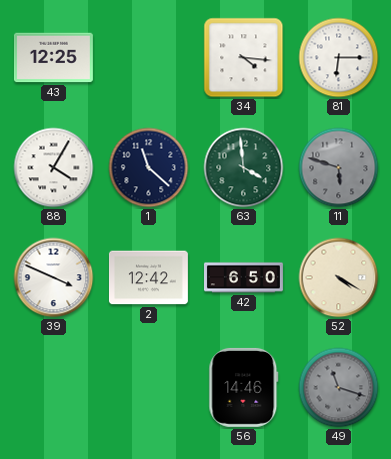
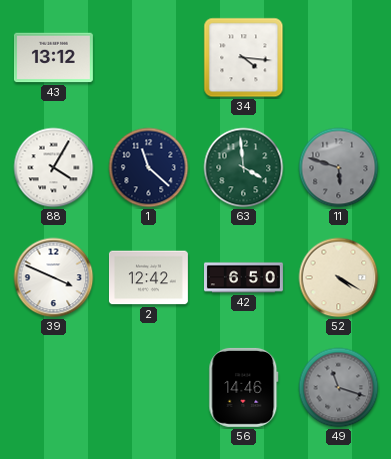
43: 12:25 -> 13:12
81: 6:15 -> none
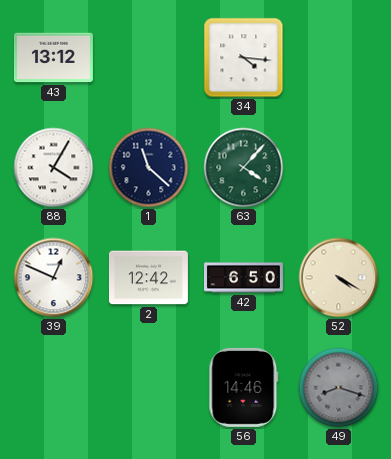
63: 3:59 -> 4:07
11: 5:48 -> none
39: 3:49 -> 12:49
49: 11:18 -> 8:18
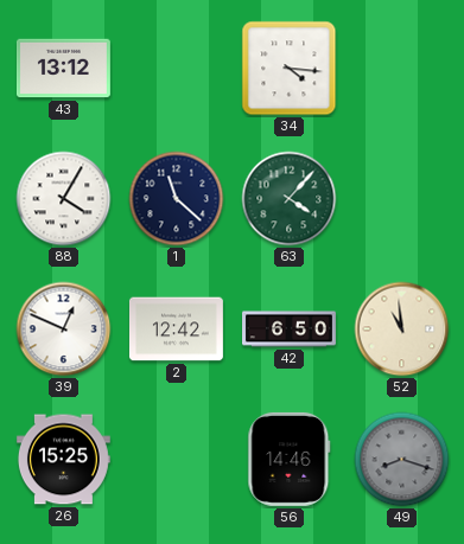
52: 4:20 -> 10:59
26: none -> 15:25
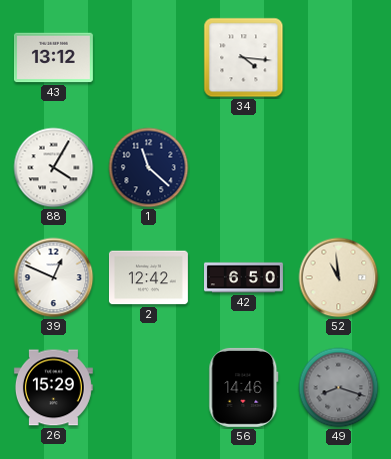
63: 4:07 -> none
26: 15:25 -> 15:29
